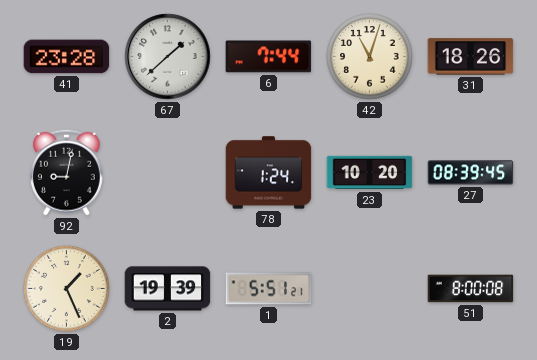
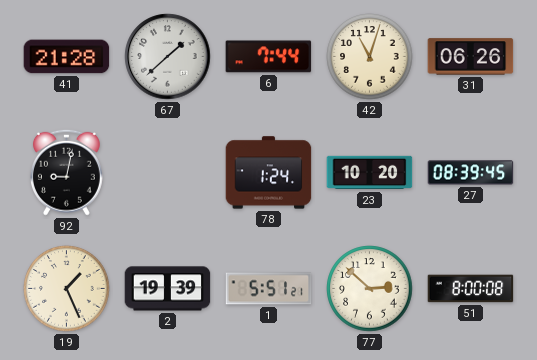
41: 23:28 -> 21:28
31: 18:26 -> 06:26
77: none -> 2:52
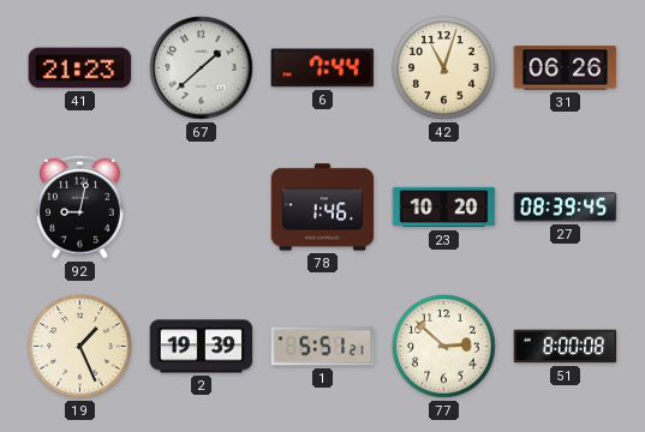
41: 21:28 -> 21:23
78: 1:24 -> 1:46
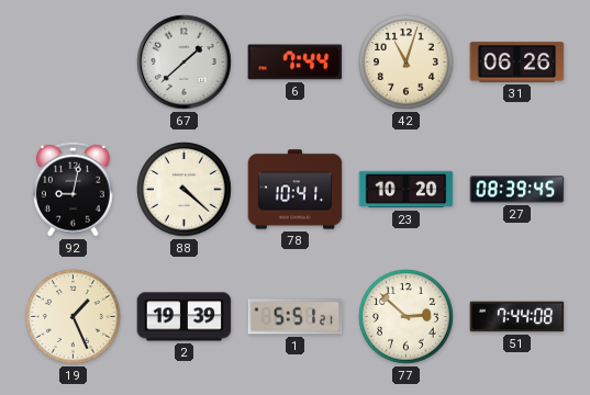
41: 21:23 -> none
88: none -> 4:22
78: 1:46 -> 10:41
51: 8:00 -> 7:44
